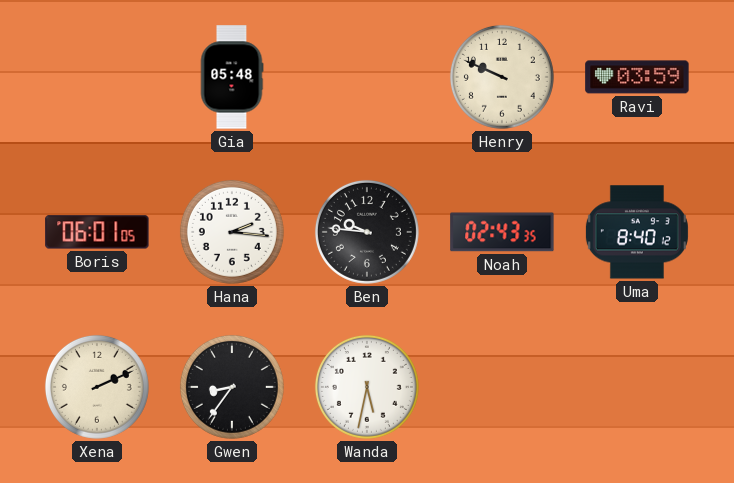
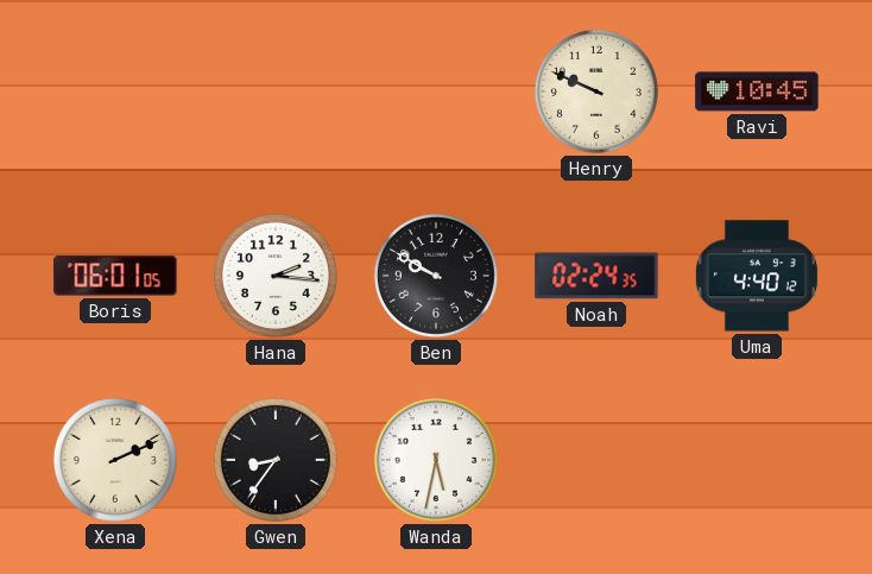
Gia: 05:48 -> none
Ravi: 03:59 -> 10:45
Ben: 9:46 -> 9:50
Noah: 02:43 -> 02:24
Uma: 8:40 -> 4:40
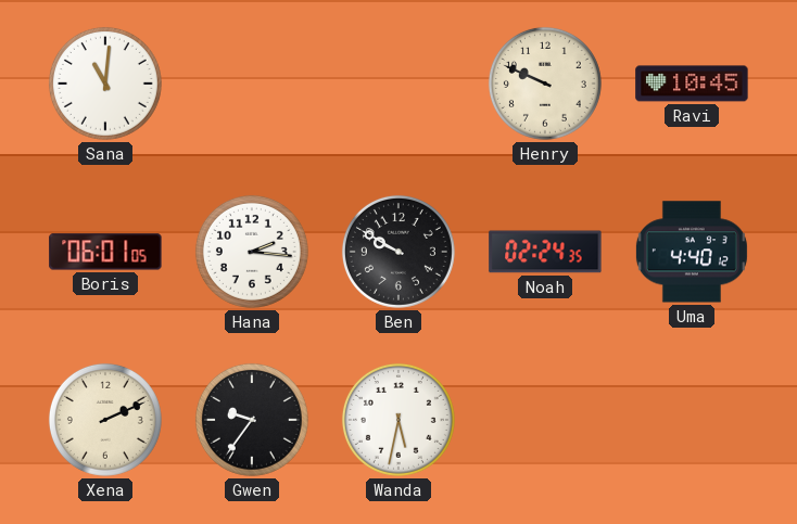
Sana: none -> 11:01
Gwen: 8:36 -> 9:36
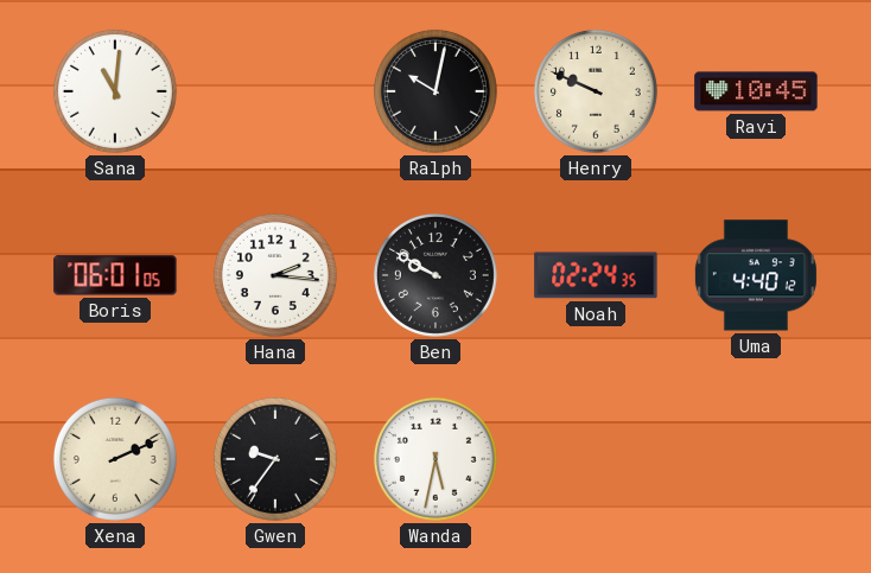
Ralph: none -> 10:02
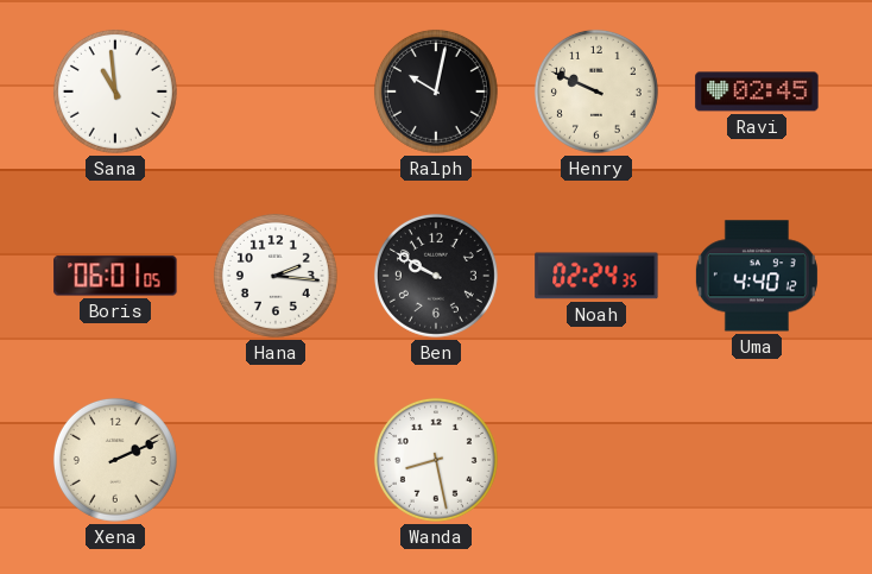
Sana: 11:01 -> 10:59
Ravi: 10:45 -> 02:45
Gwen: 9:36 -> none
Wanda: 5:32 -> 8:28
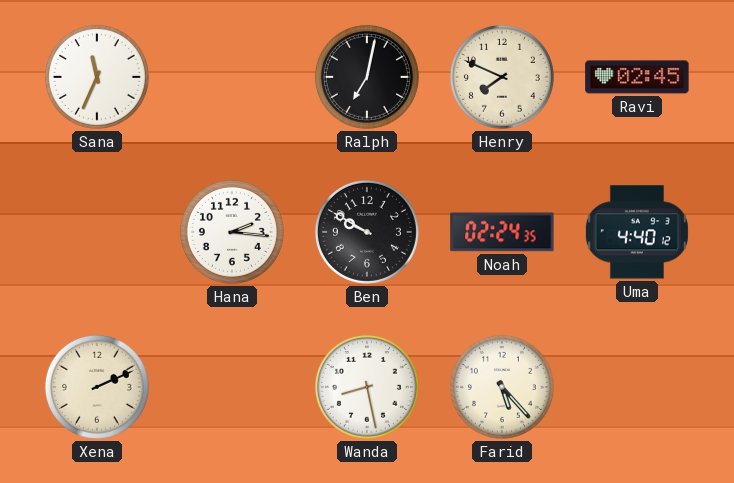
Sana: 10:59 -> 11:34
Ralph: 10:02 -> 7:02
Henry: 9:49 -> 7:49
Boris: 06:01 -> none
Farid: none -> 5:23
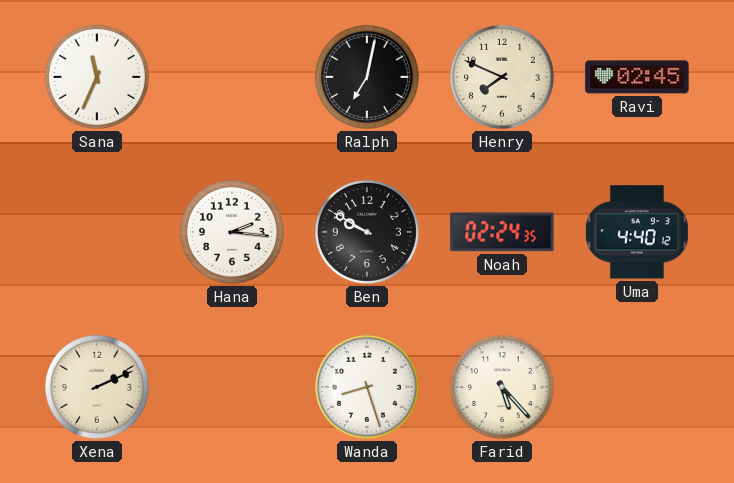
Wanda: 8:28 -> 8:27
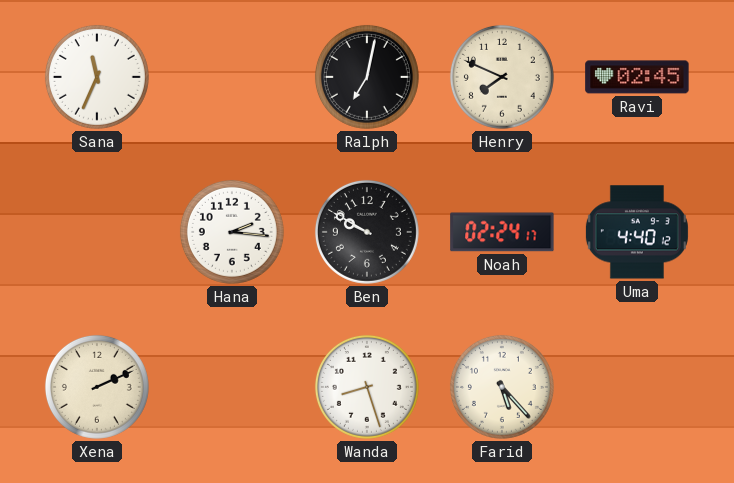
Noah: 02:24:35 -> 02:24:17
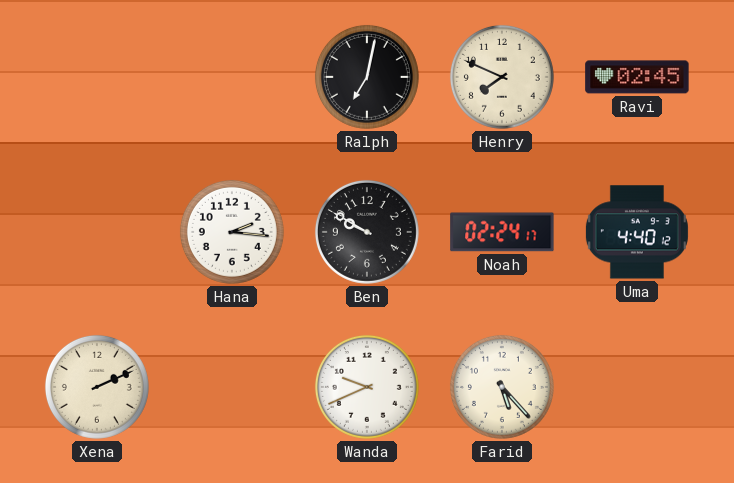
Sana: 11:34 -> none
Wanda: 8:27 -> 9:41
